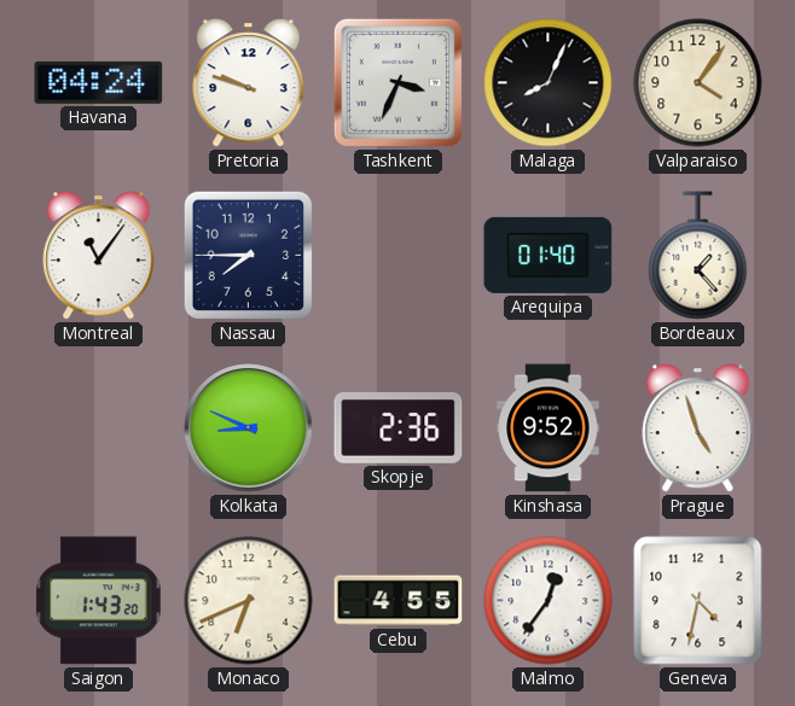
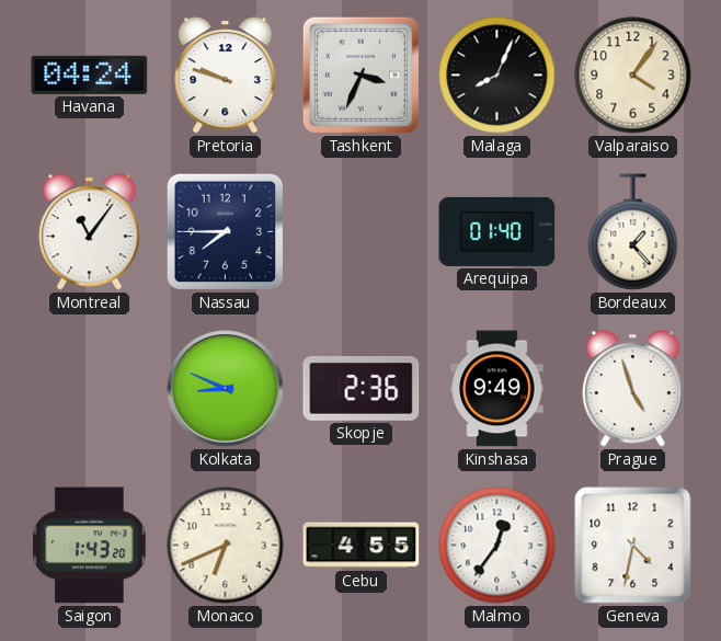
Kinshasa: 9:52 -> 9:49
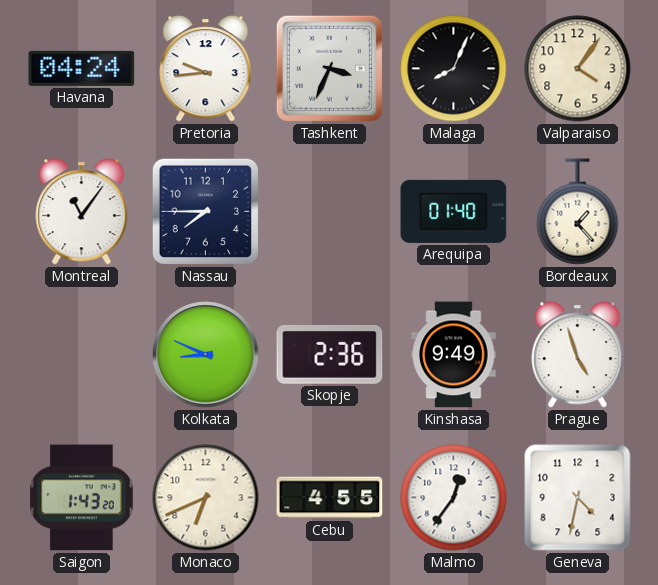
Pretoria: 9:48 -> 9:44
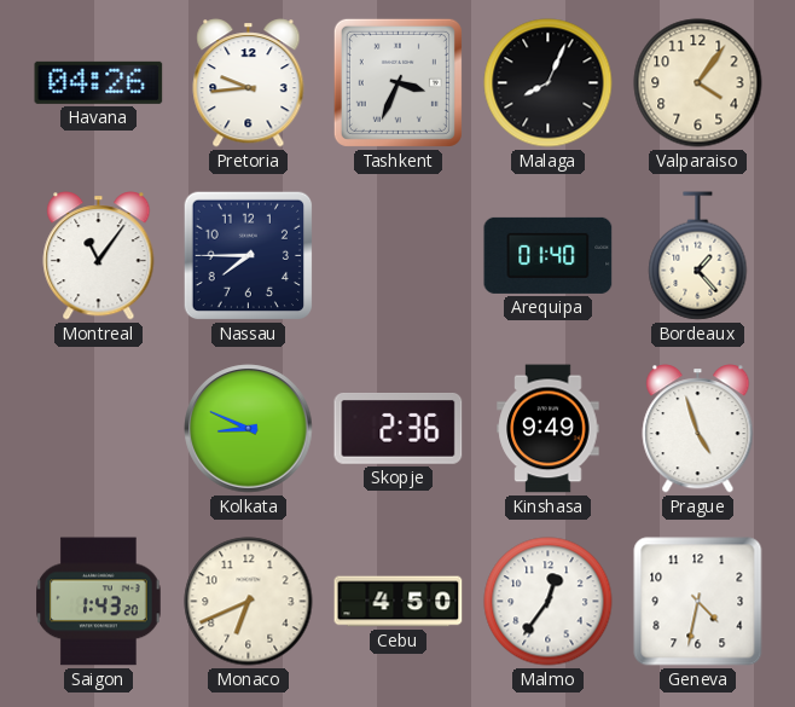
Havana: 04:24 -> 04:26
Cebu: 4:55 -> 4:50
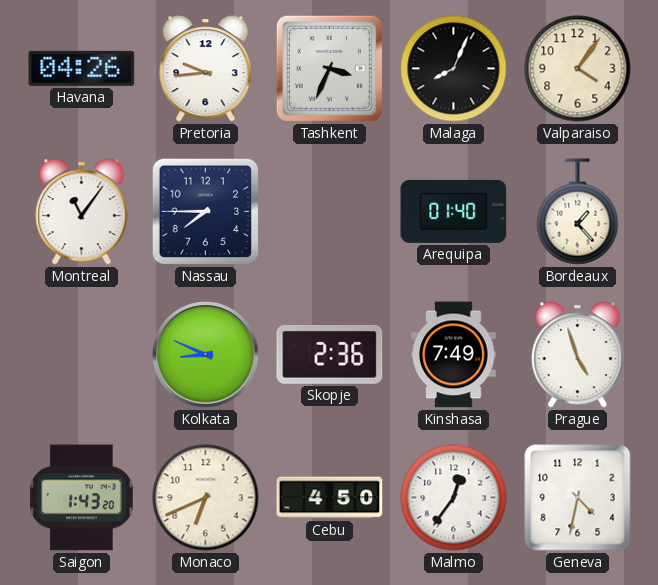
Kinshasa: 9:49 -> 7:49
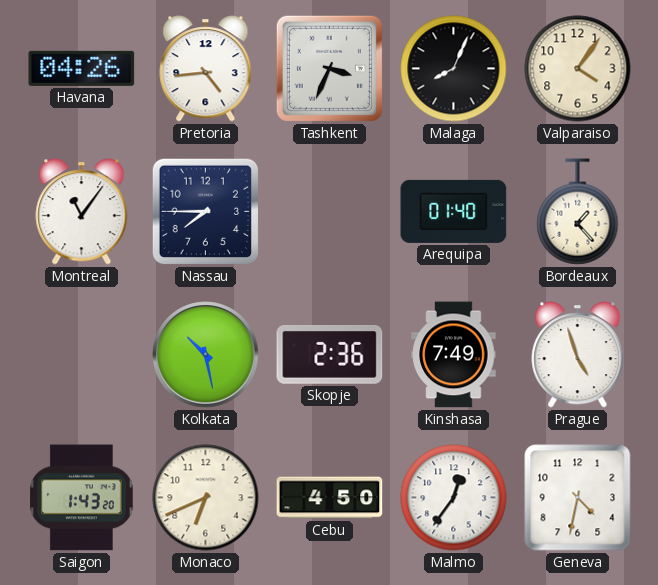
Pretoria: 9:44 -> 4:44
Kolkata: 8:49 -> 10:28
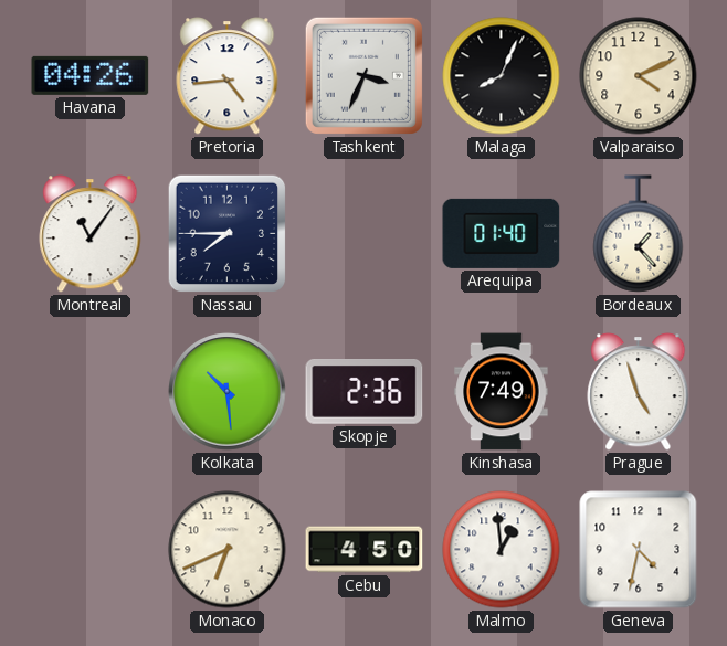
Valparaiso: 4:06 -> 4:11
Kolkata: 10:28 -> 10:29
Saigon: 1:43 -> none
Malmo: 12:36 -> 12:59
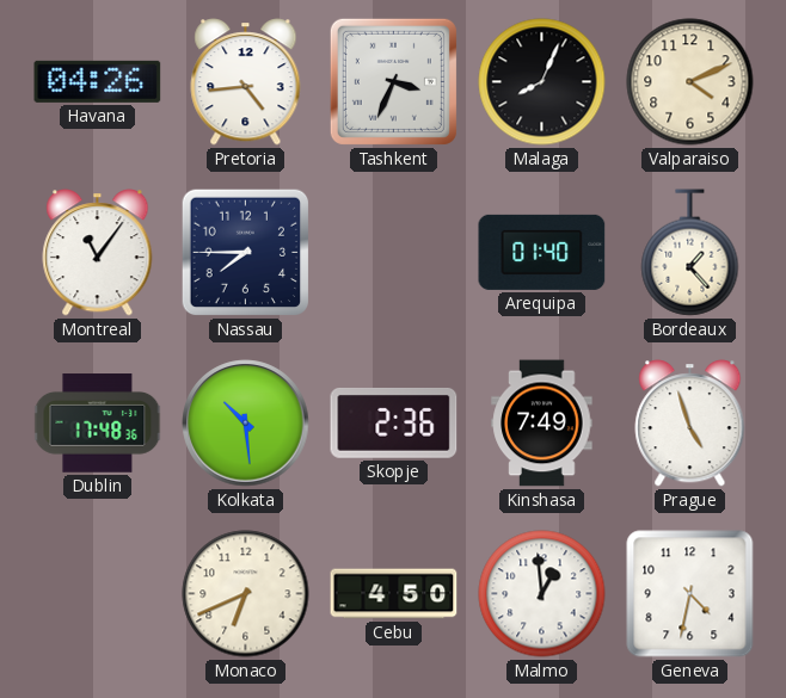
Dublin: none -> 17:48
